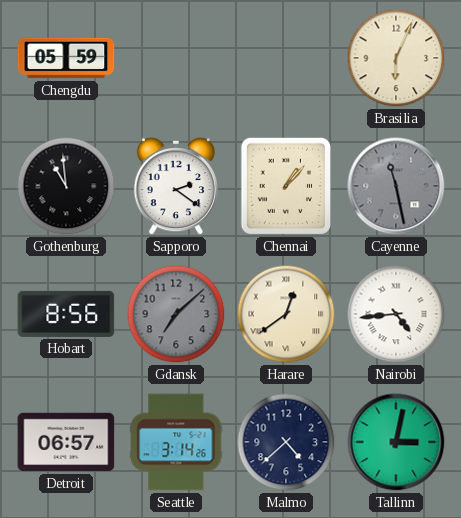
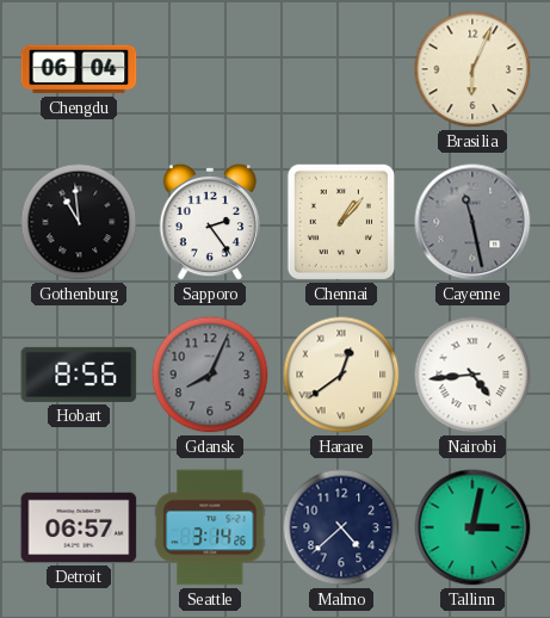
Chengdu: 05:59 -> 06:04
Sapporo: 2:21 -> 2:24
Gdansk: 7:08 -> 8:04
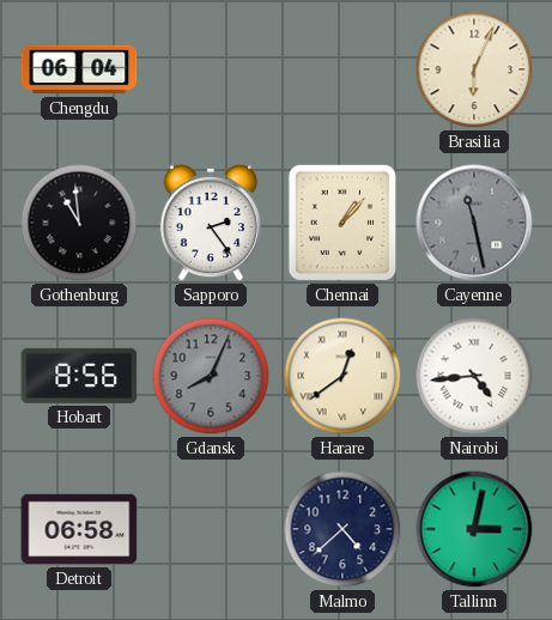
Detroit: 06:57 -> 06:58
Seattle: 3:14 -> none
